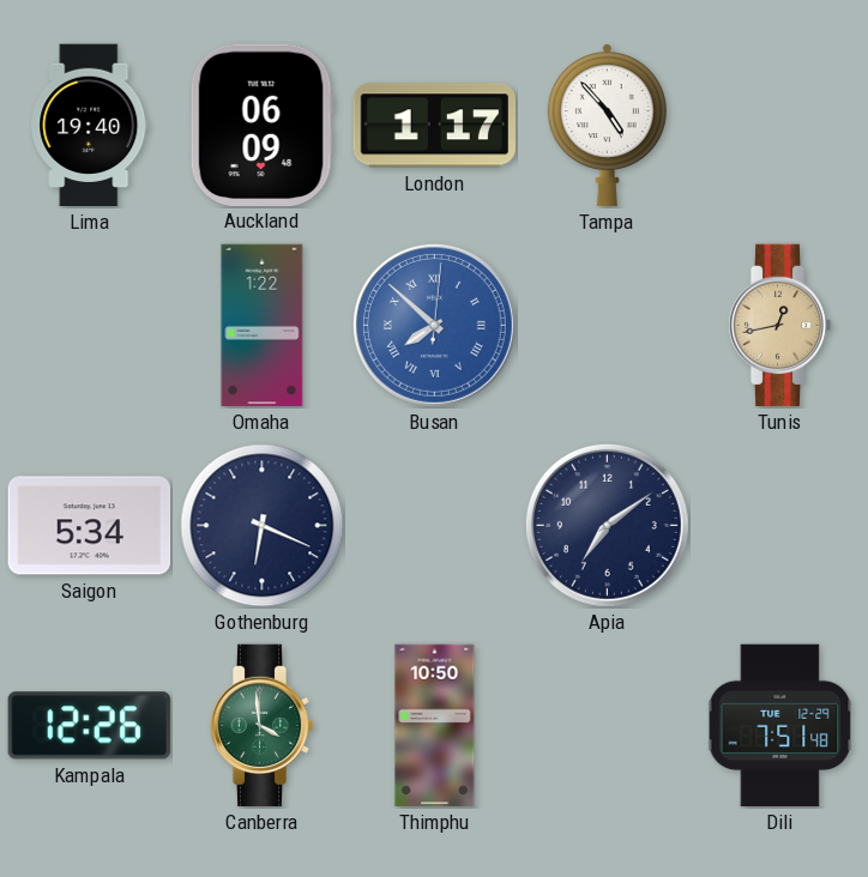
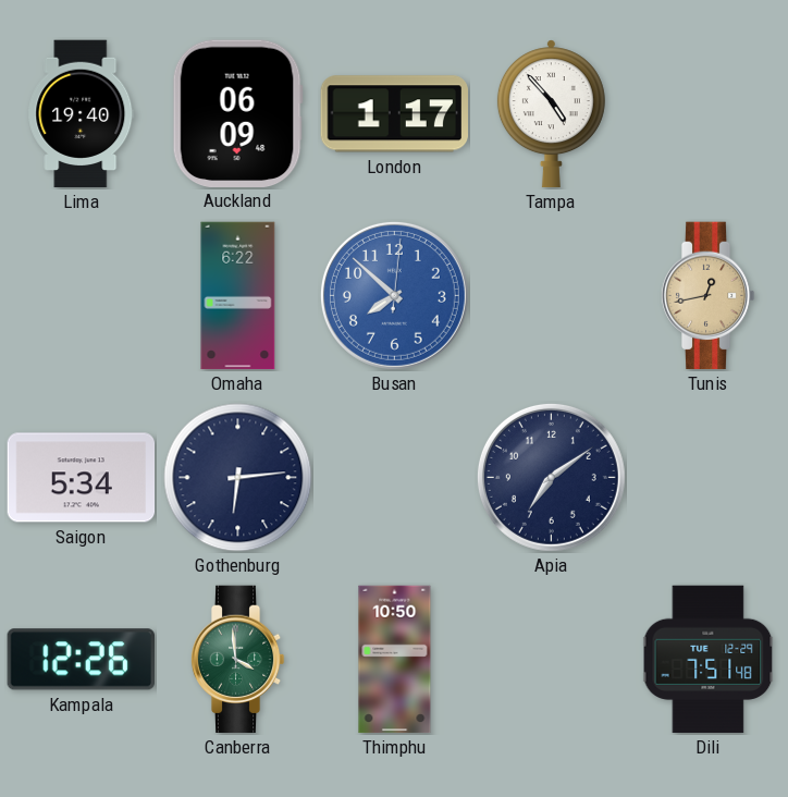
Omaha: 1:22 -> 6:22
Busan numerals: Roman -> Arabic
Gothenburg: 6:19 -> 6:14
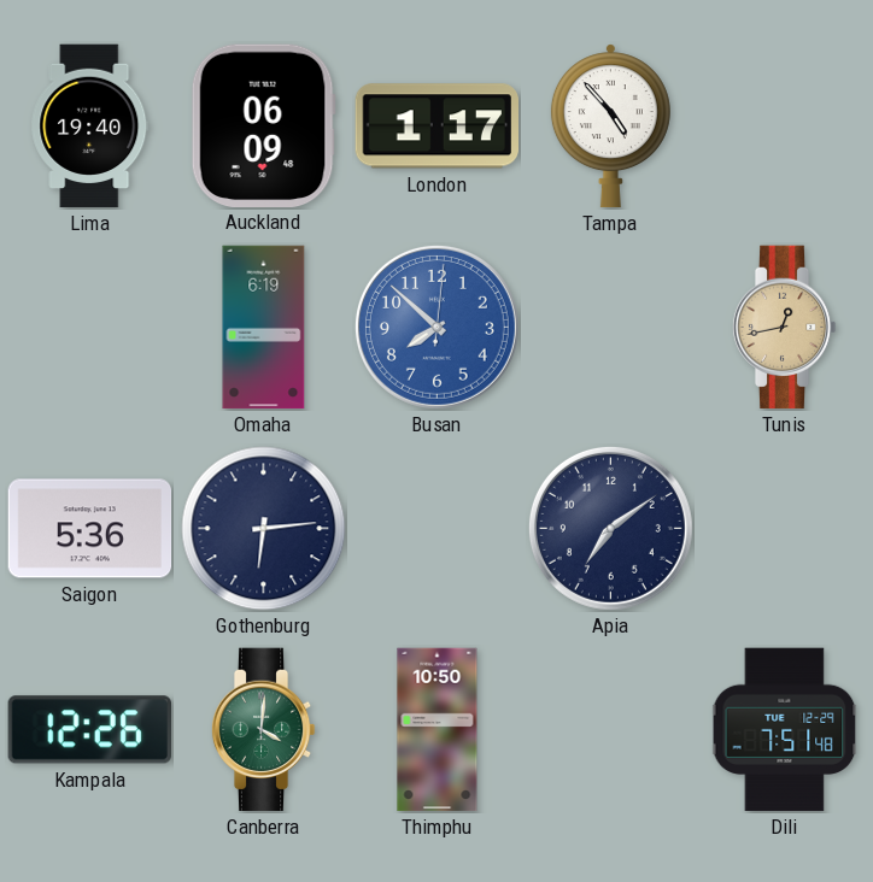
Omaha: 6:22 -> 6:19
Saigon: 5:34 -> 5:36
Canberra: 3:59 -> 4:01
